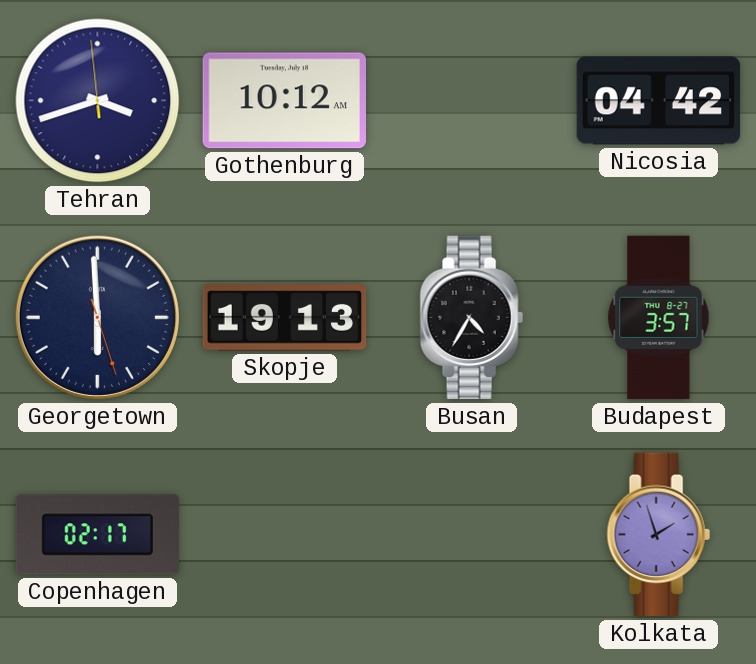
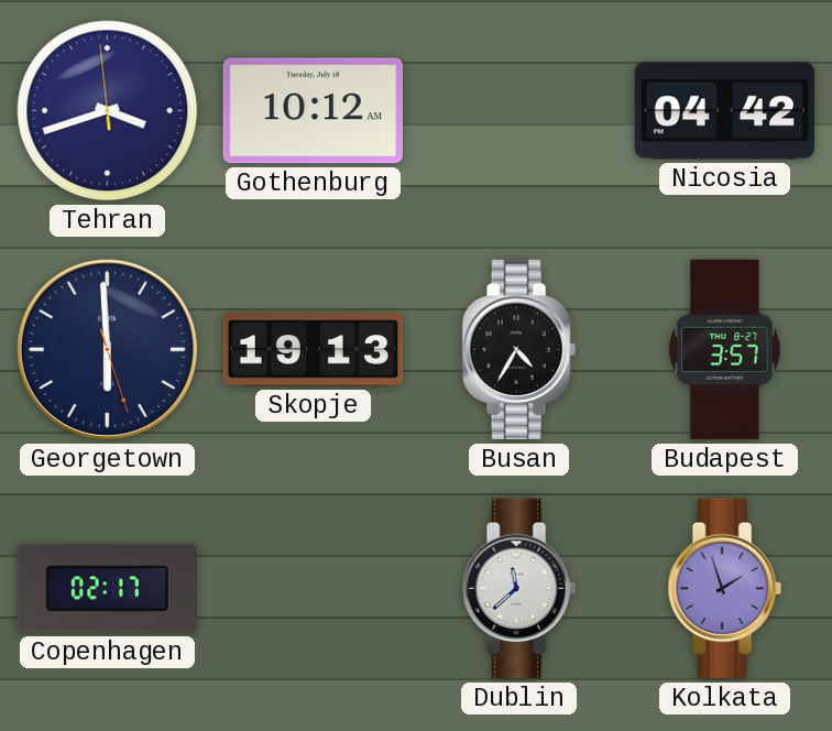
Dublin: none -> 11:38
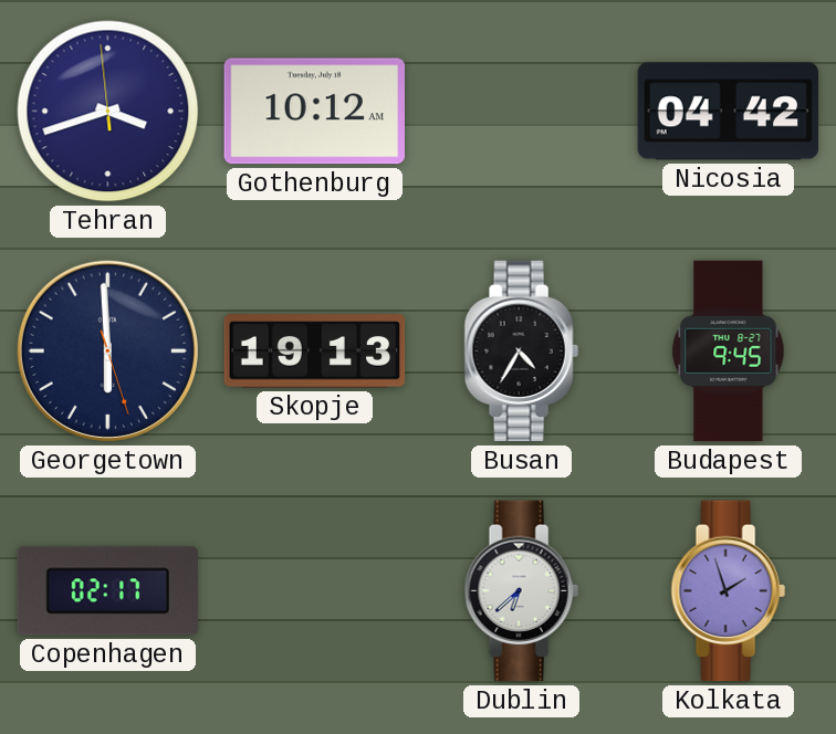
Budapest: 3:57 -> 9:45
Dublin: 11:38 -> 6:38
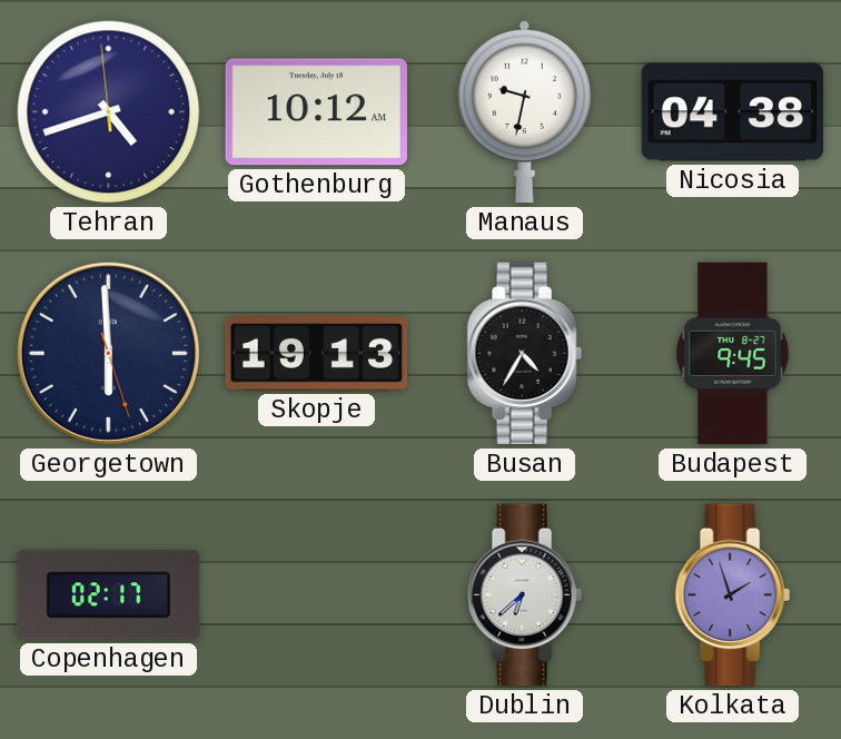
Tehran: 3:41 -> 4:41
Manaus: none -> 9:32
Nicosia: 04:42 -> 04:38
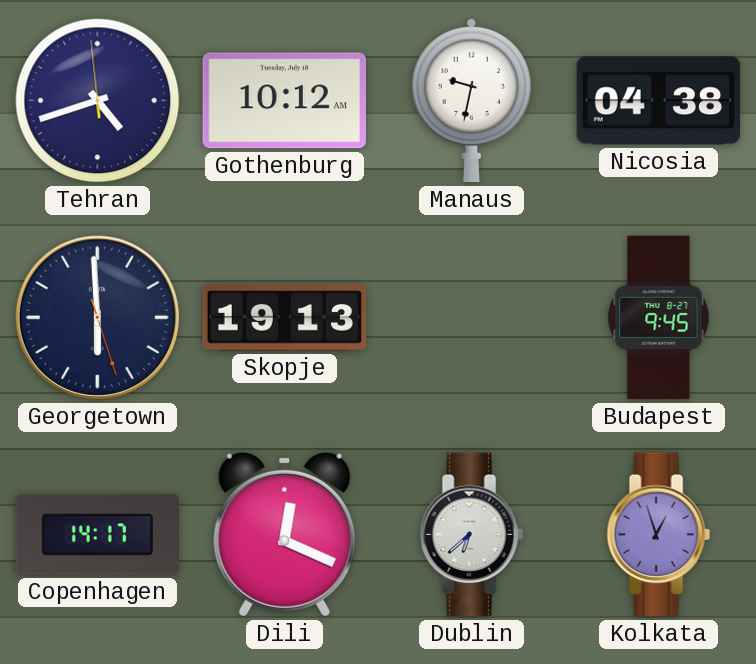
Busan: 4:35 -> none
Copenhagen: 02:17 -> 14:17
Dili: none -> 12:19
Kolkata: 1:57 -> 12:57
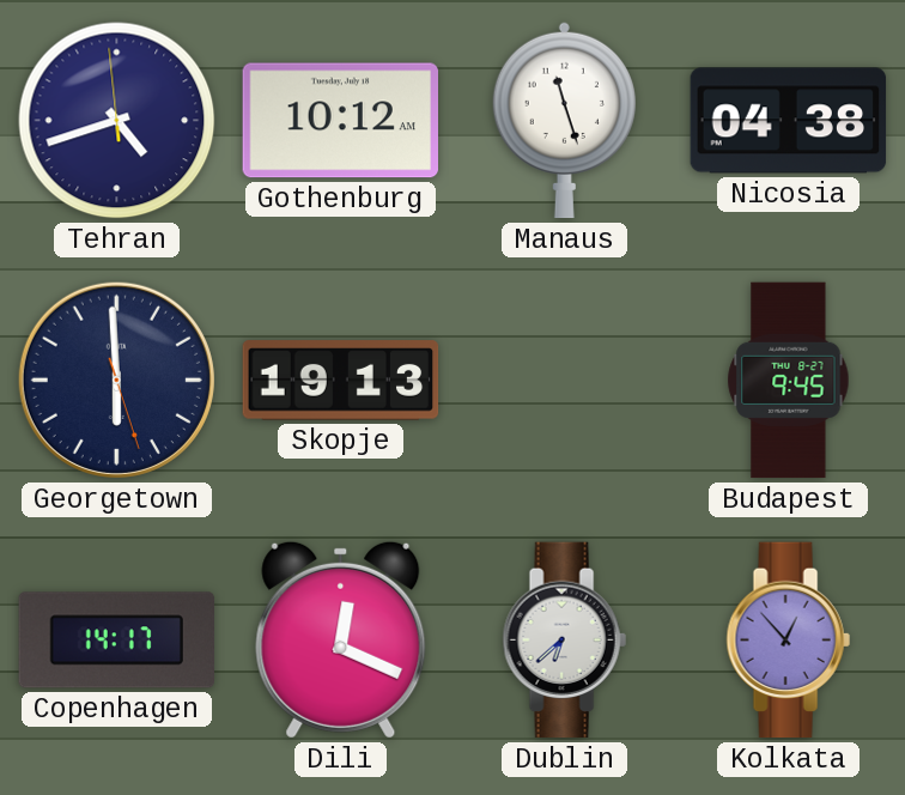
Manaus: 9:32 -> 11:27
Kolkata: 12:57 -> 12:53
